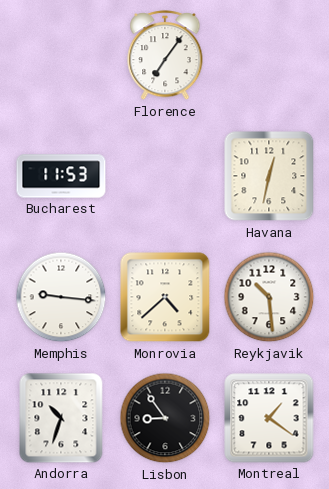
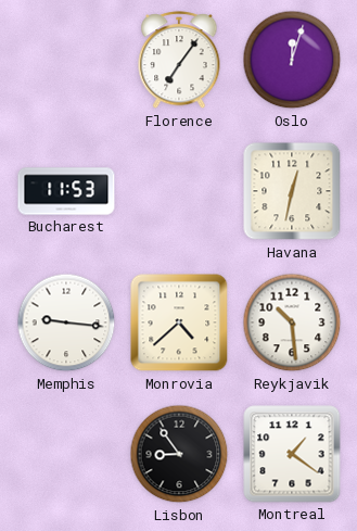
Oslo: none -> 12:03
Andorra: 10:33 -> none
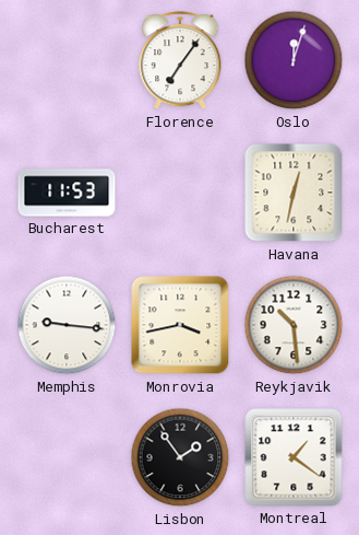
Monrovia: 4:38 -> 3:43
Lisbon: 8:54 -> 1:54
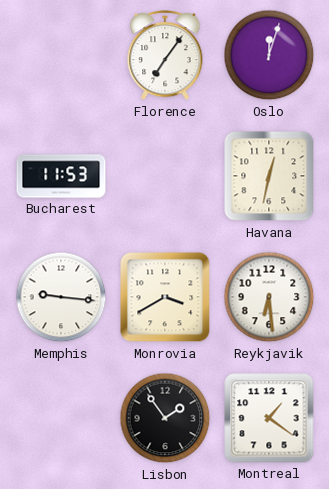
Monrovia: 3:43 -> 3:40
Reykjavik: 10:29 -> 6:29
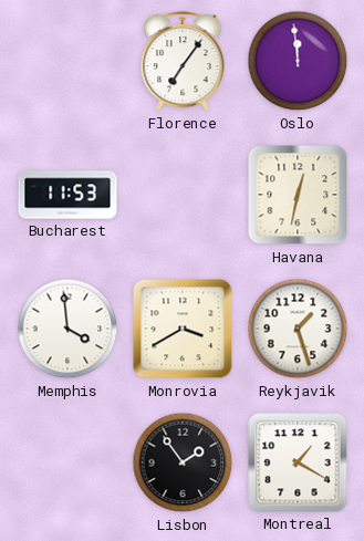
Oslo: 12:03 -> 11:59
Memphis: 9:16 -> 3:59
Reykjavik: 6:29 -> 1:27
Montreal: 1:21 -> 1:20
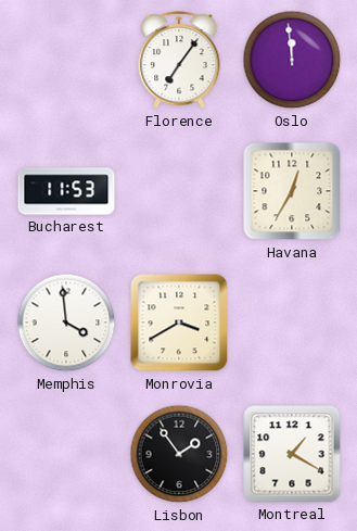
Havana: 12:32 -> 12:35
Reykjavik: 1:27 -> none
